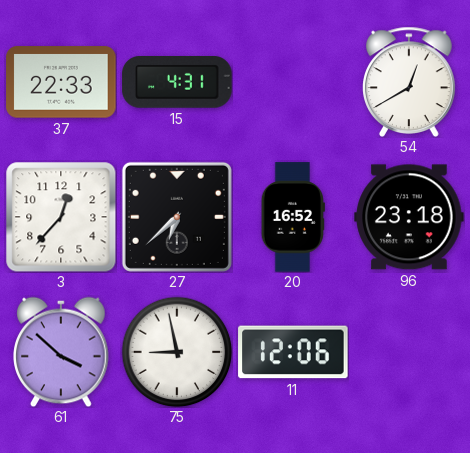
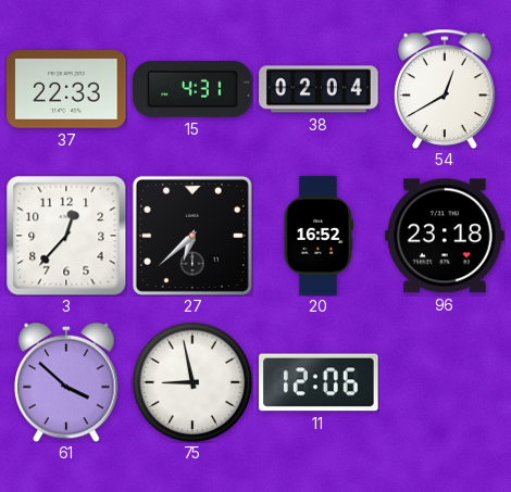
38: none -> 02:04
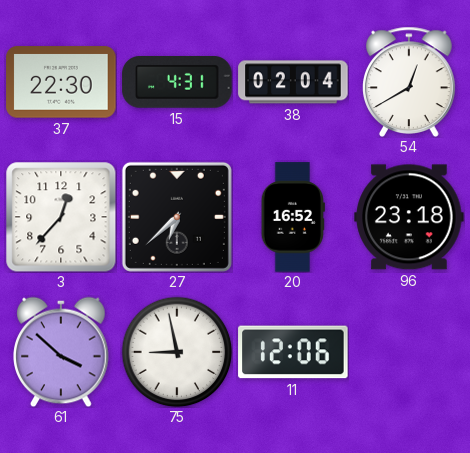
37: 22:33 -> 22:30
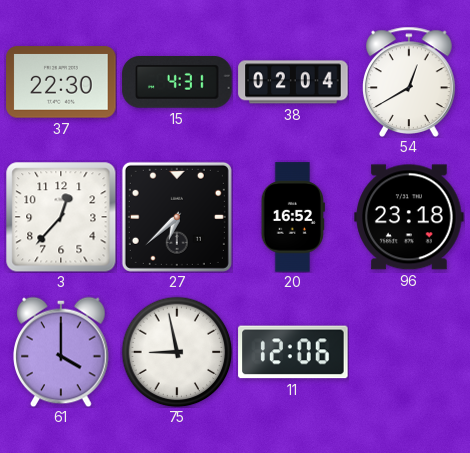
61: 3:52 -> 4:00
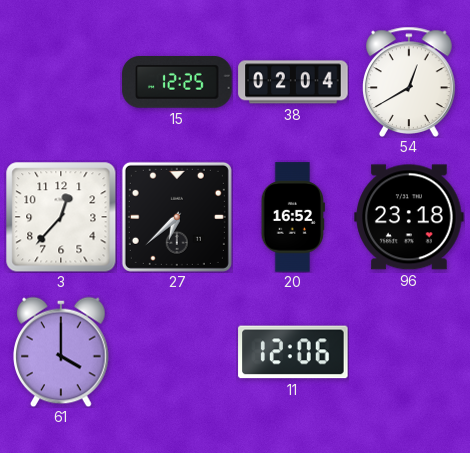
37: 22:30 -> none
15: 4:31 -> 12:25
75: 8:58 -> none
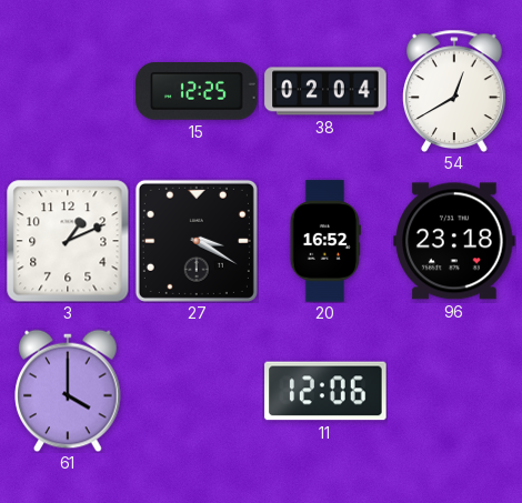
3: 12:37 -> 1:11
27: 6:38 -> 3:20
